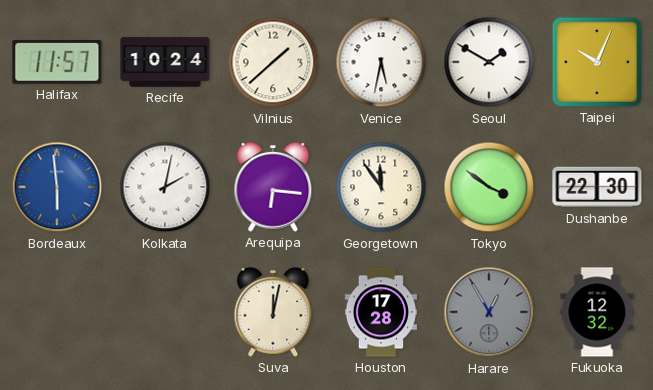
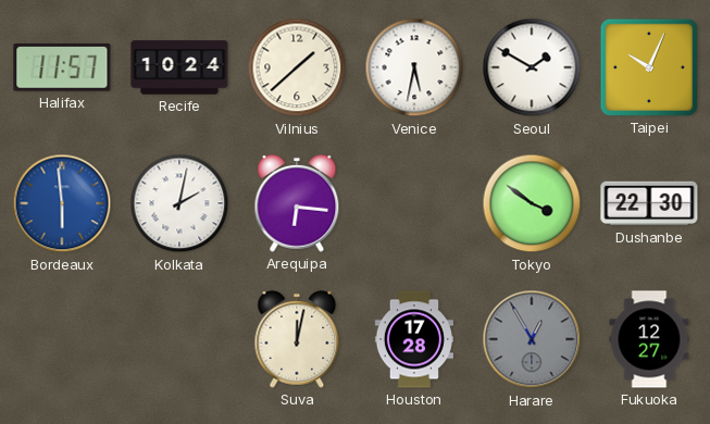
Georgetown: 11:54 -> none
Fukuoka: 12:32 -> 12:27
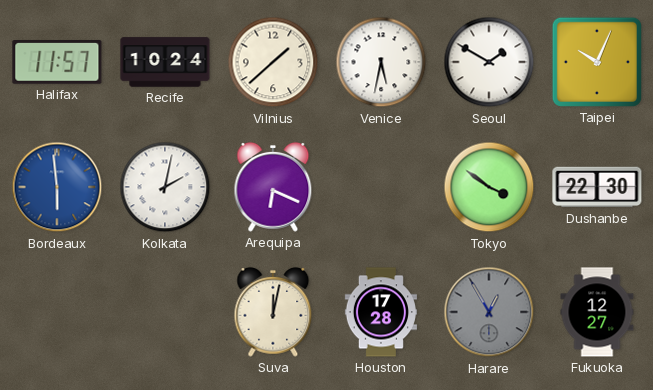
Arequipa: 6:16 -> 6:19
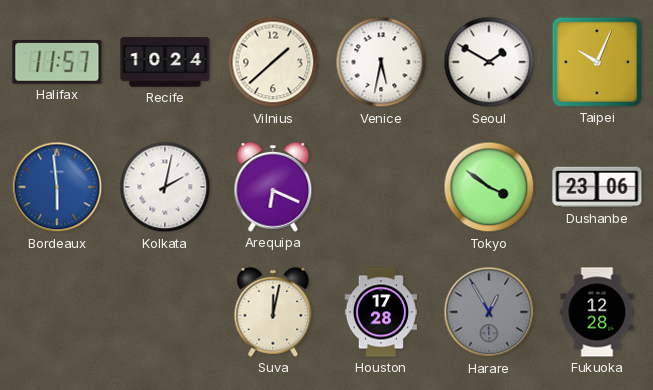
Dushanbe: 22:30 -> 23:06
Fukuoka: 12:27 -> 12:28
